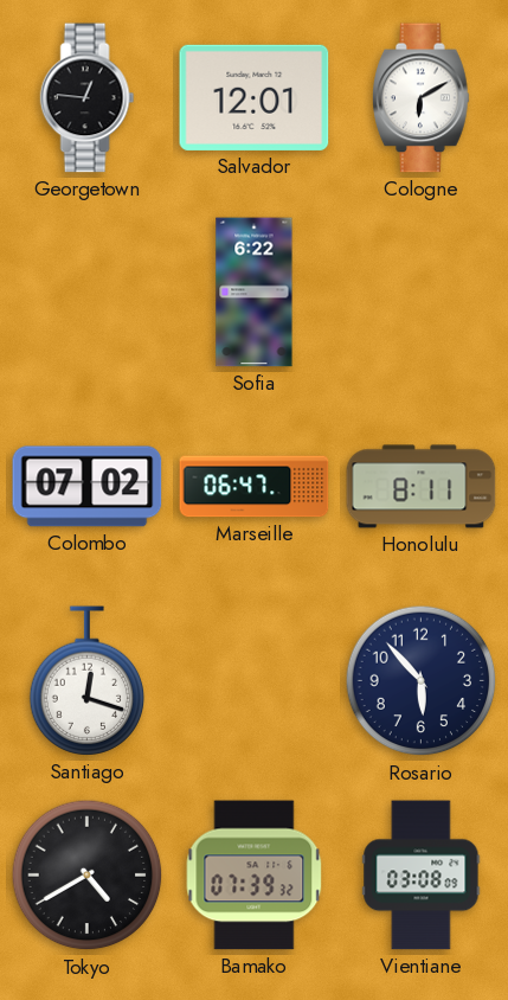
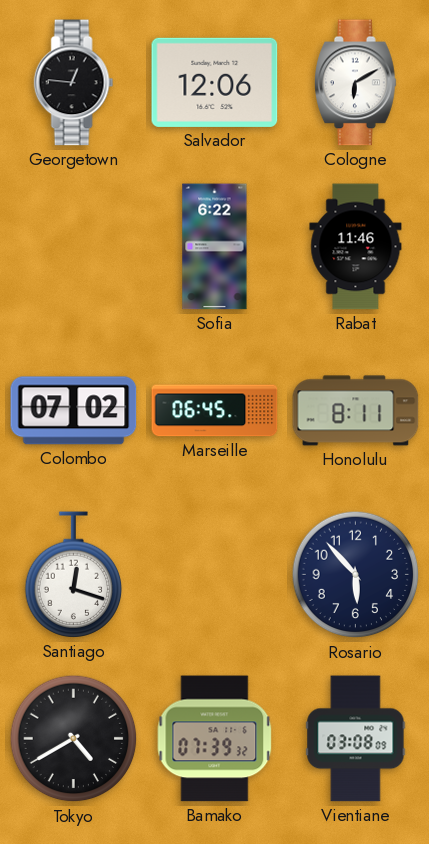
Salvador: 12:01 -> 12:06
Rabat: none -> 11:46
Marseille: 06:47 -> 06:45
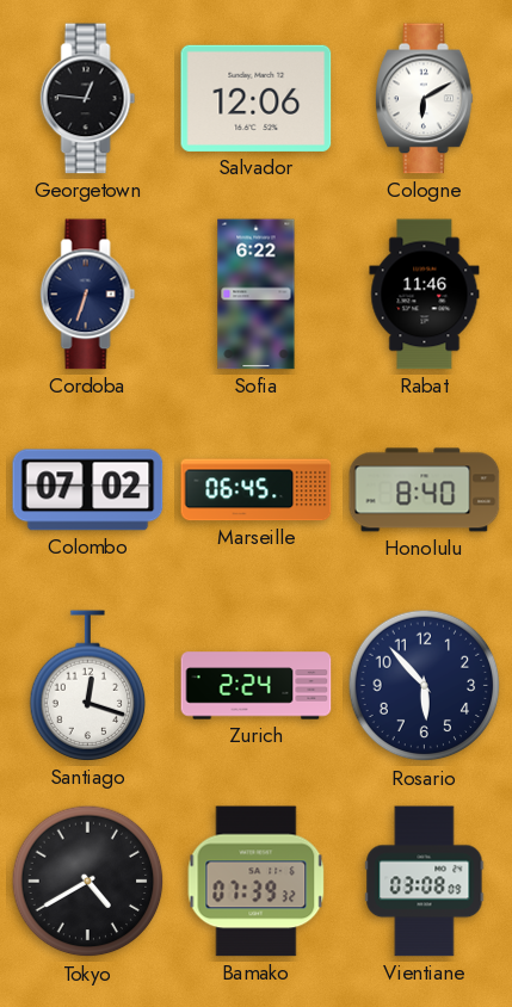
Cordoba: none -> 6:33
Honolulu: 8:11 -> 8:40
Zurich: none -> 2:24
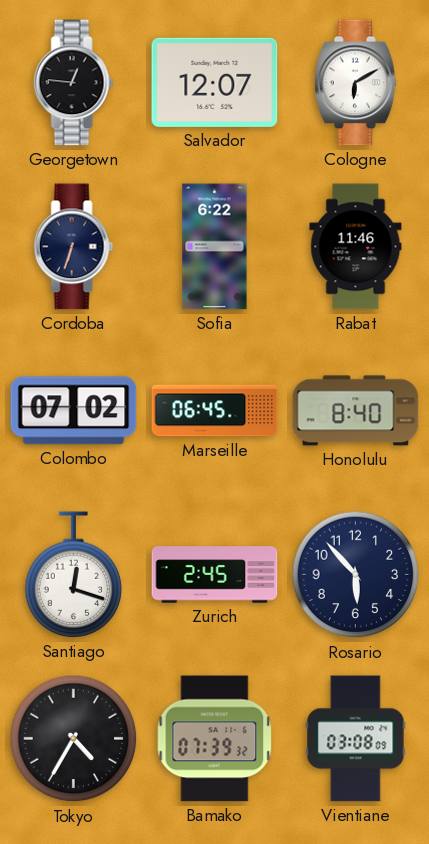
Salvador: 12:06 -> 12:07
Zurich: 2:24 -> 2:45
Tokyo: 4:40 -> 4:35
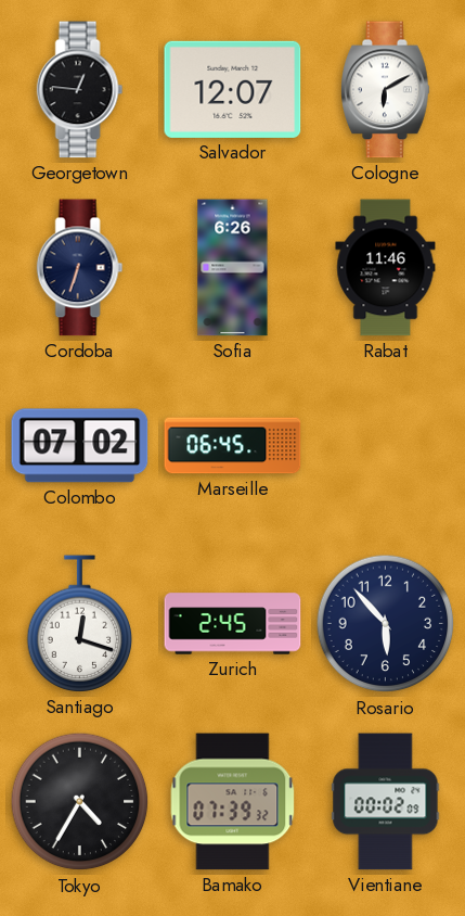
Sofia: 6:22 -> 6:26
Honolulu: 8:40 -> none
Vientiane: 03:08 -> 00:02
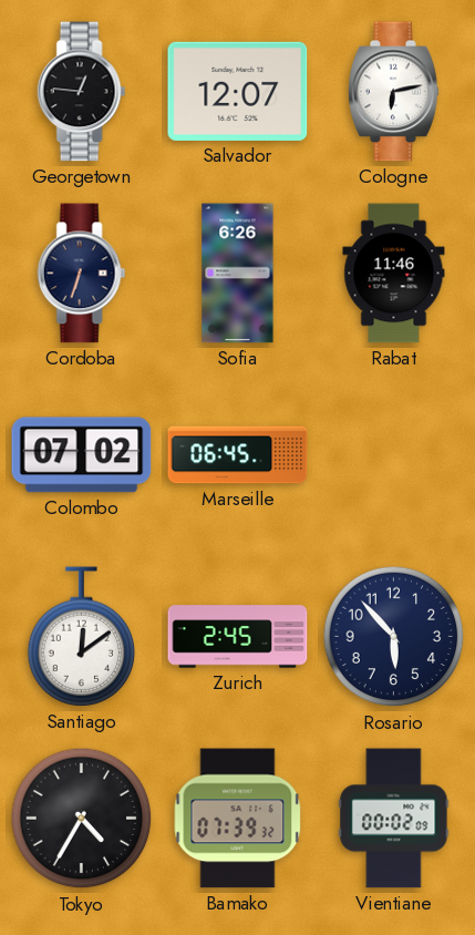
Cologne: 6:10 -> 6:13
Santiago: 12:18 -> 12:09
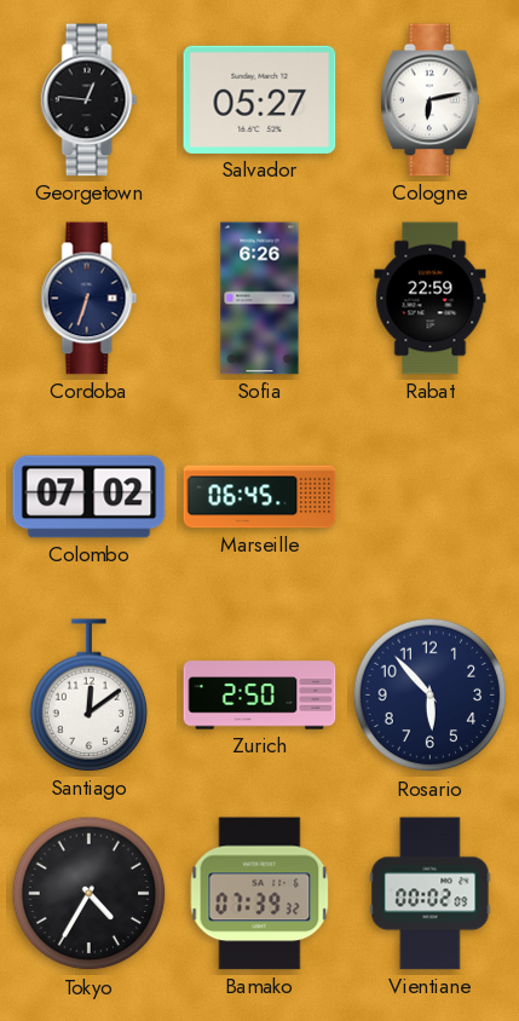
Salvador: 12:07 -> 05:27
Rabat: 11:46 -> 22:59
Zurich: 2:45 -> 2:50
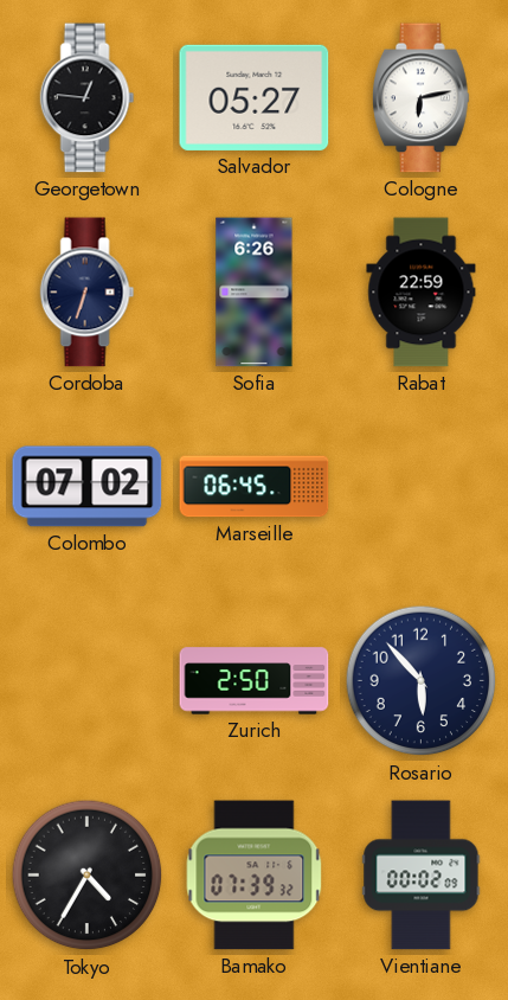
Santiago: 12:09 -> none
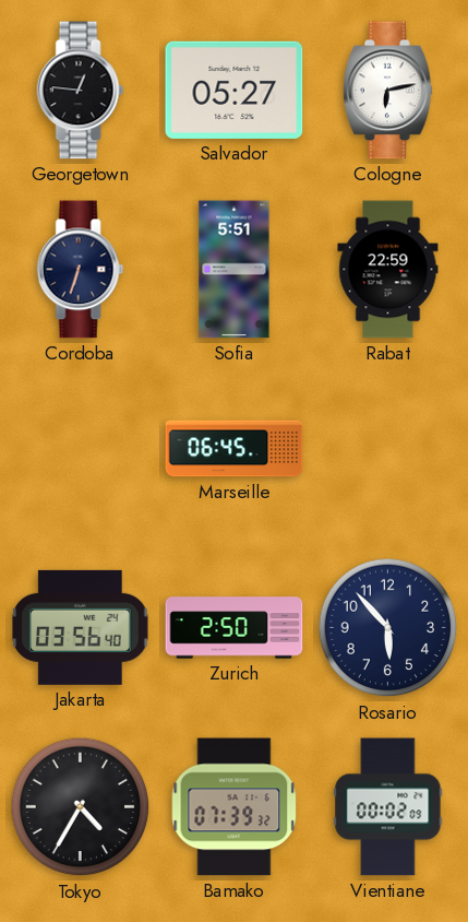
Sofia: 6:26 -> 5:51
Colombo: 07:02 -> none
Jakarta: none -> 03:56
